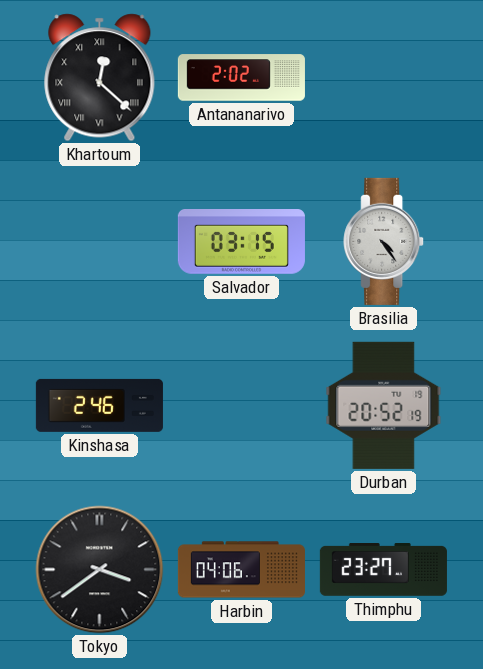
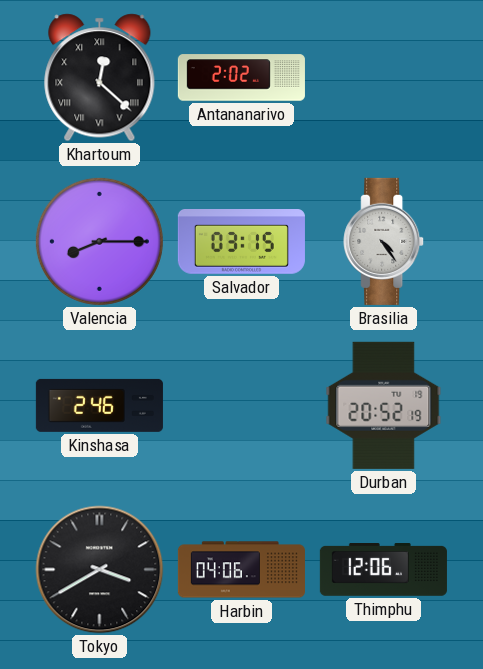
Valencia: none -> 8:15
Tokyo: 3:39 -> 3:40
Thimphu: 23:27 -> 12:06
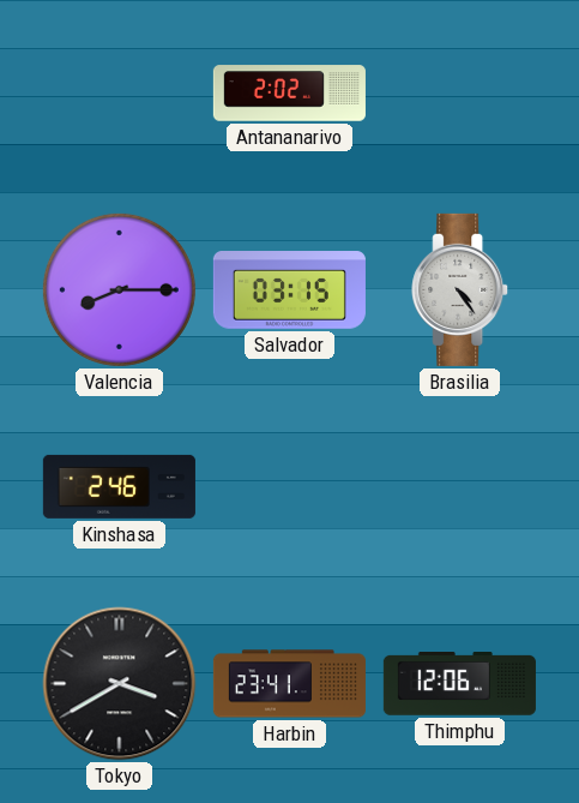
Khartoum: 12:22 -> none
Durban: 20:52 -> none
Harbin: 04:06 -> 23:41
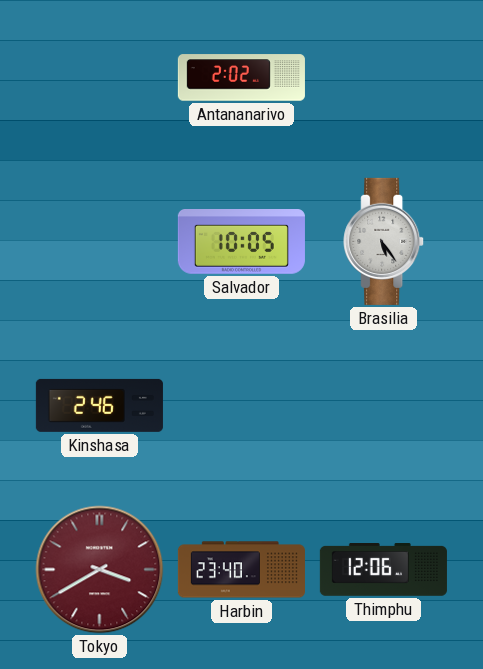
Valencia: 8:15 -> none
Salvador: 03:15 -> 10:05
Brasilia: 4:24 -> 5:24
Tokyo dial: black -> burgundy
Harbin: 23:41 -> 23:40
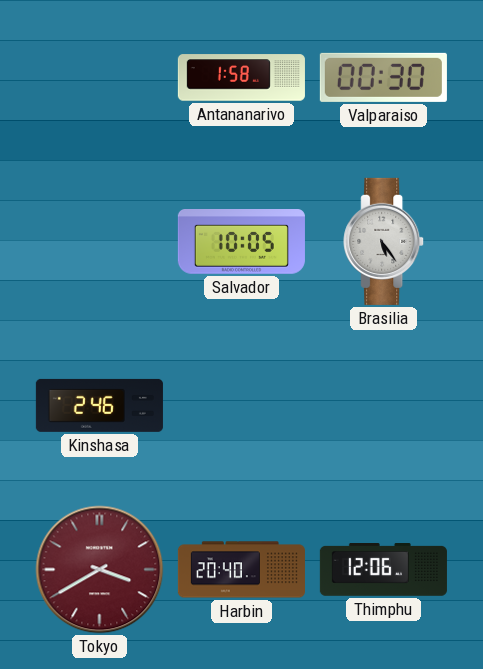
Antananarivo: 2:02 -> 1:58
Valparaiso: none -> 00:30
Harbin: 23:40 -> 20:40
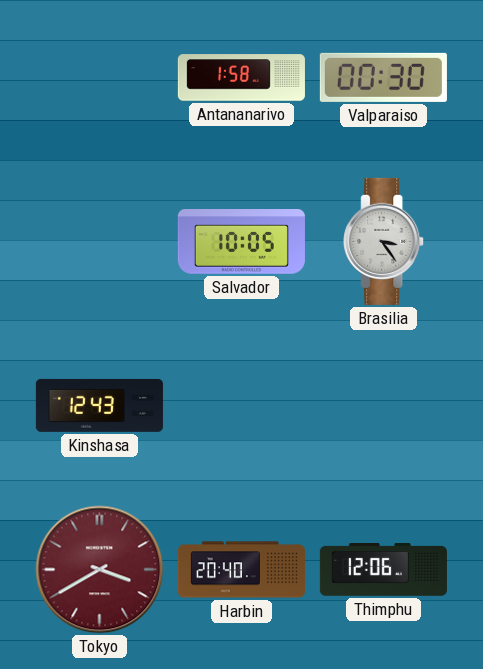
Brasilia: 5:24 -> 3:24
Kinshasa: 2:46 -> 12:43
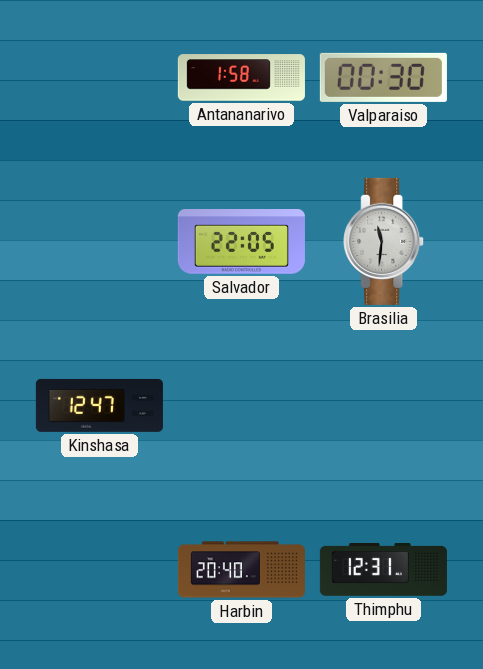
Salvador: 10:05 -> 22:05
Brasilia: 3:24 -> 11:31
Kinshasa: 12:43 -> 12:47
Tokyo: 3:40 -> none
Thimphu: 12:06 -> 12:31
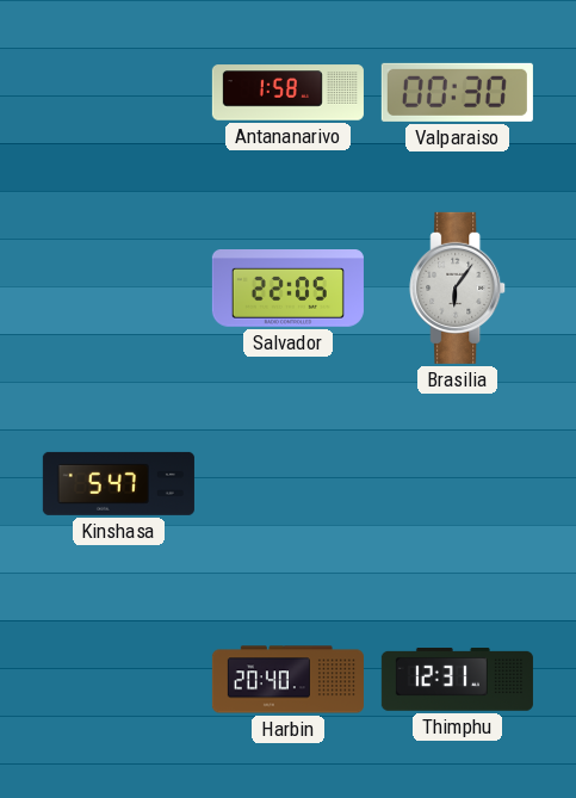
Brasilia: 11:31 -> 6:06
Kinshasa: 12:47 -> 5:47
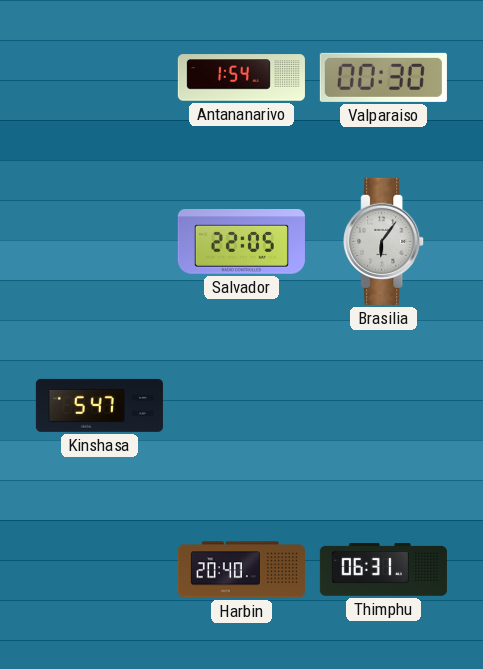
Antananarivo: 1:58 -> 1:54
Thimphu: 12:31 -> 06:31
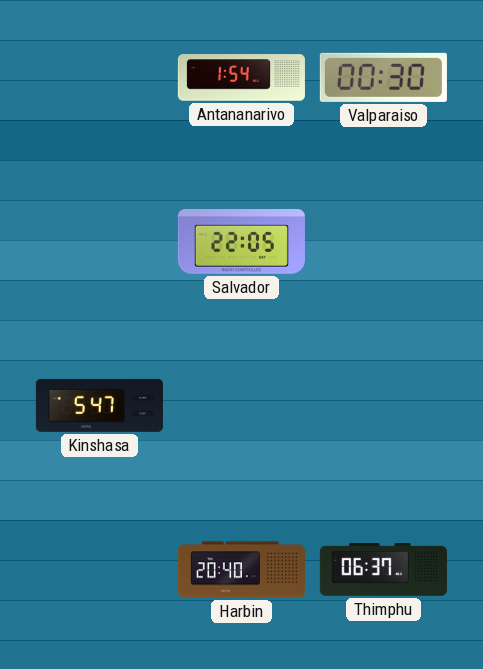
Brasilia: 6:06 -> none
Thimphu: 06:31 -> 06:37
